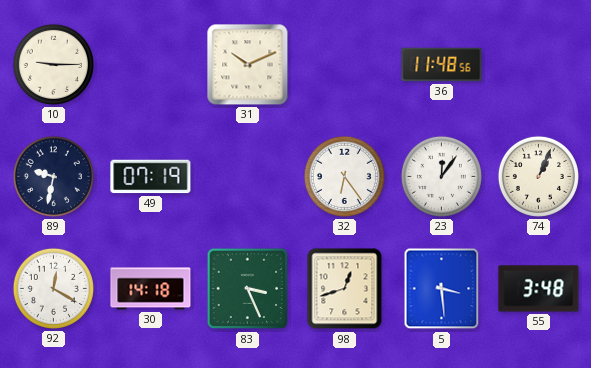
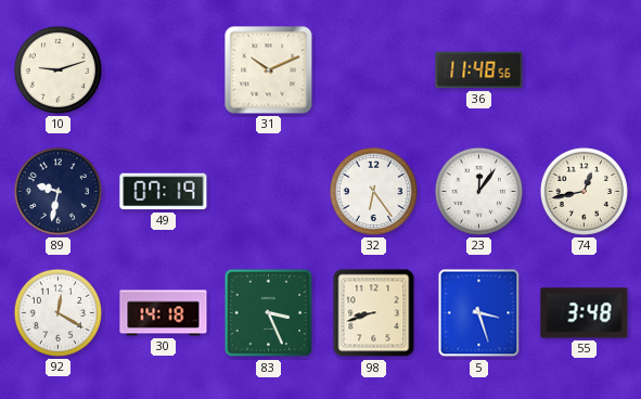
10: 9:15 -> 9:12
74: 1:04 -> 12:43
98: 12:42 -> 8:42
5: 3:29 -> 3:27
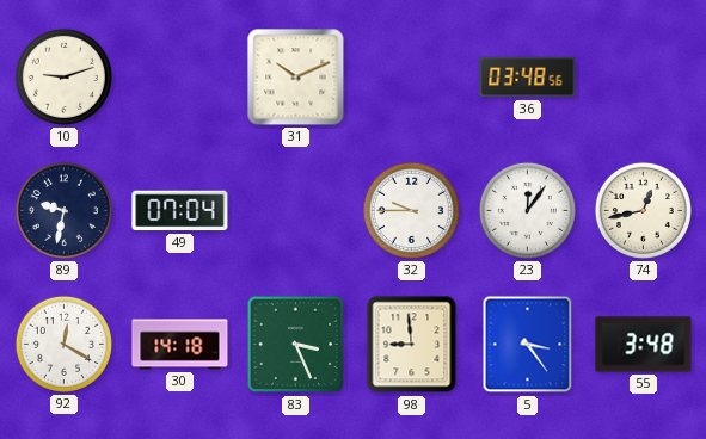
36: 11:48 -> 03:48
49: 07:19 -> 07:04
32: 6:24 -> 9:45
98: 8:42 -> 8:59
5: 3:27 -> 3:24
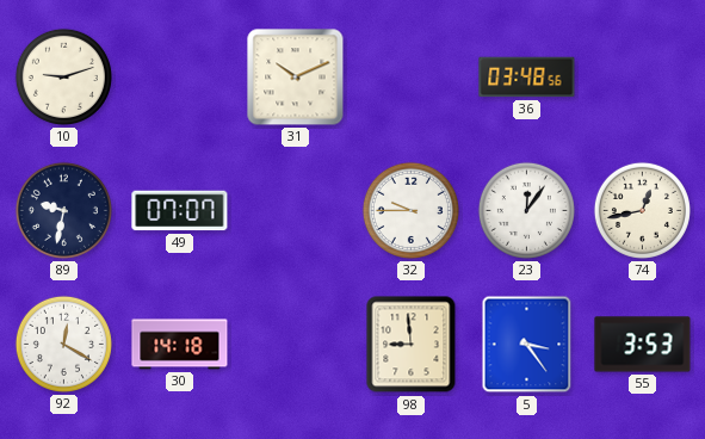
49: 07:04 -> 07:07
83: 3:26 -> none
55: 3:48 -> 3:53
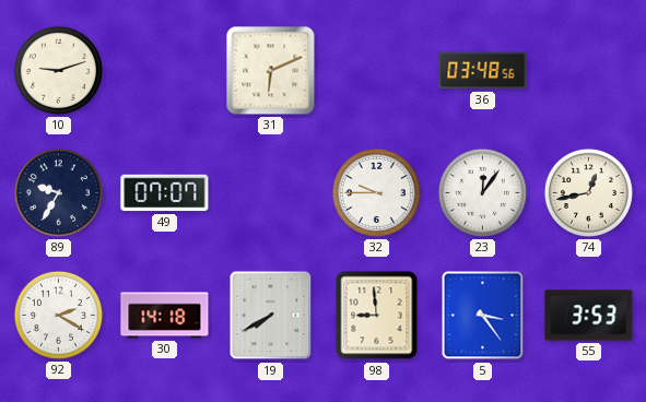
31: 10:11 -> 6:11
89: 9:32 -> 9:35
92: 12:20 -> 2:20
19: none -> 7:40
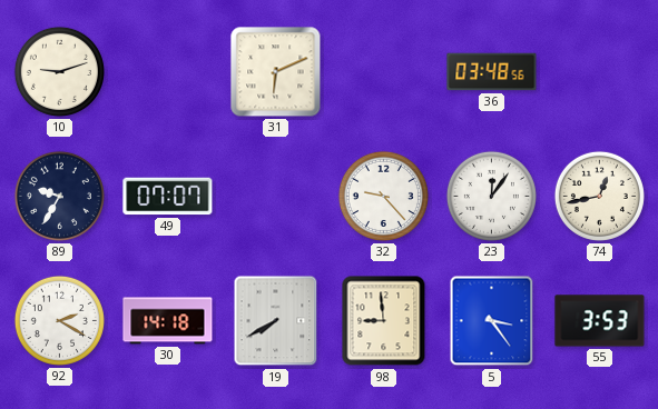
32: 9:45 -> 9:23
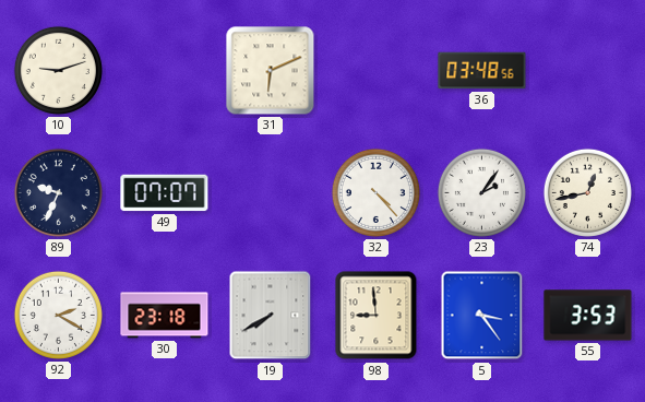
89: 9:35 -> 9:34
32: 9:23 -> 4:23
23: 12:06 -> 2:06
30: 14:18 -> 23:18
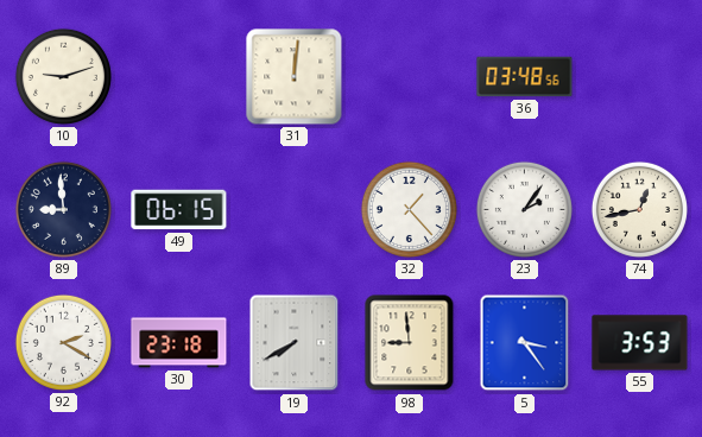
31: 6:11 -> 12:01
89: 9:34 -> 8:59
49: 07:07 -> 06:15
32: 4:23 -> 1:23
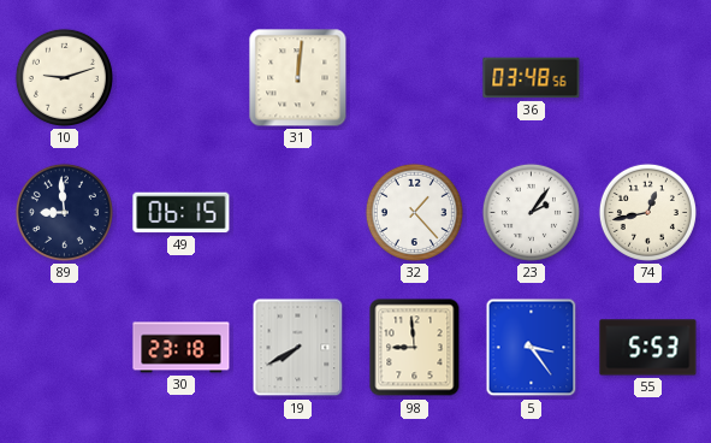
92: 2:20 -> none
55: 3:53 -> 5:53
